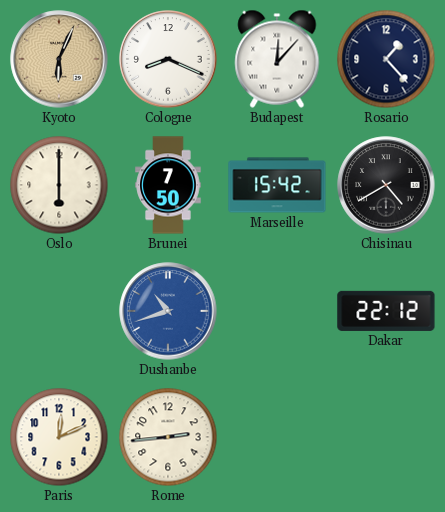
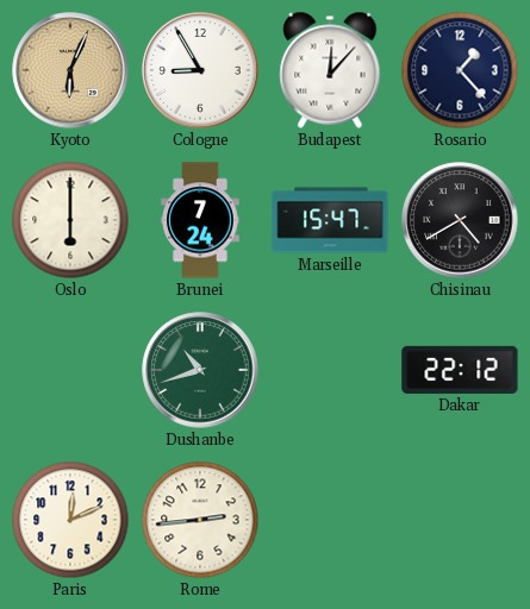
Cologne: 8:19 -> 8:55
Brunei: 7:50 -> 7:24
Marseille: 15:42 -> 15:47
Dushanbe dial: blue -> green
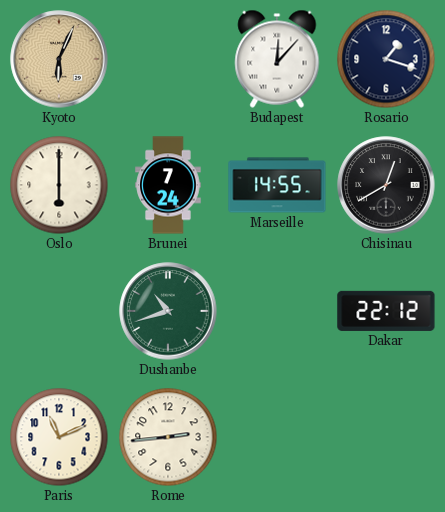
Cologne: 8:55 -> none
Rosario: 1:23 -> 1:18
Marseille: 15:47 -> 14:55
Chisinau: 4:40 -> 12:40
Paris: 12:11 -> 11:11
